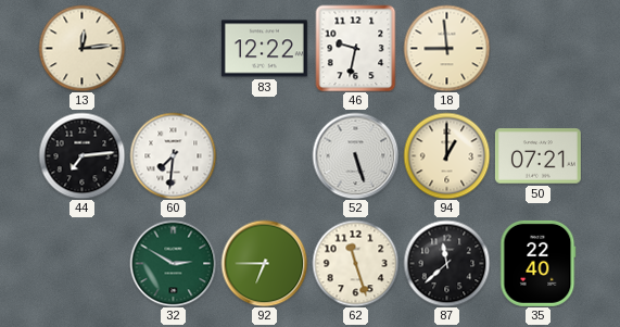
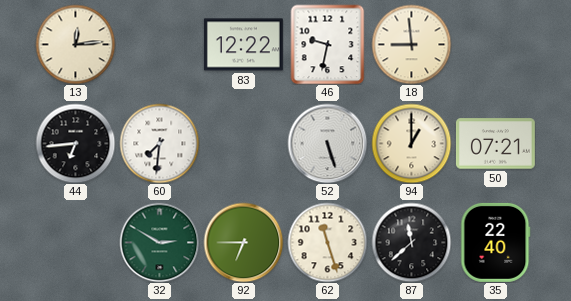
44: 7:14 -> 6:44
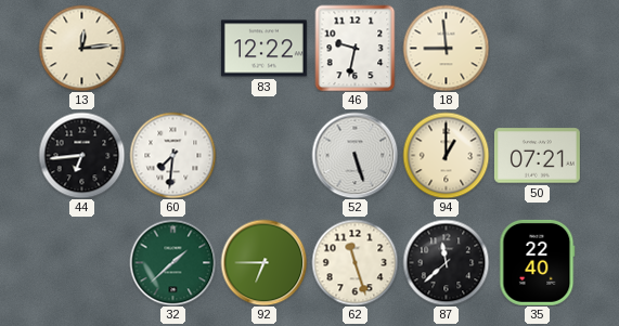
32: 2:50 -> 1:38
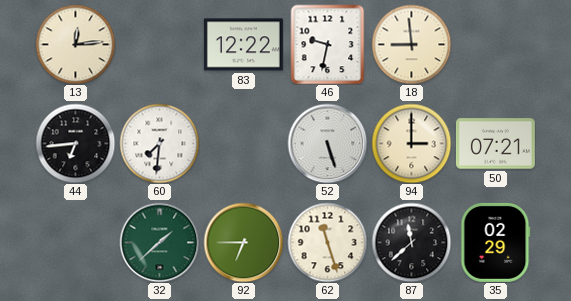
94: 1:00 -> 3:00
35: 22:40 -> 02:29
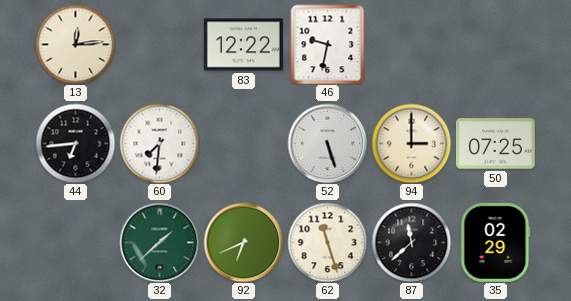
18: 8:59 -> none
50: 07:21 -> 07:25
92: 6:45 -> 6:41
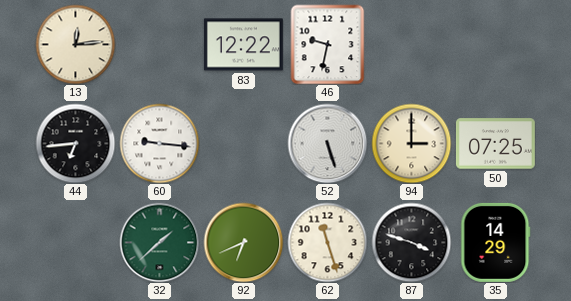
60: 7:31 -> 9:16
87: 11:38 -> 3:48
35: 02:29 -> 14:29
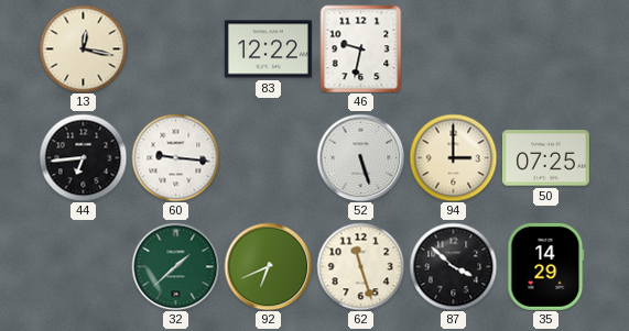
13: 12:14 -> 12:17
87: 3:48 -> 3:52
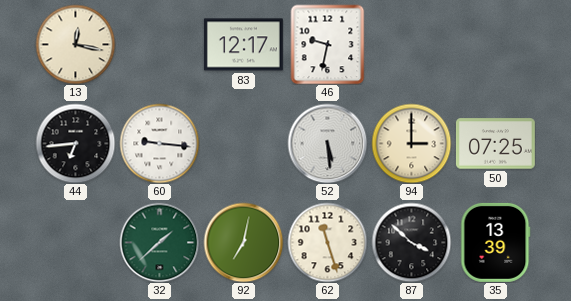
83: 12:22 -> 12:17
52: 5:27 -> 5:29
92: 6:41 -> 7:02
35: 14:29 -> 13:39
